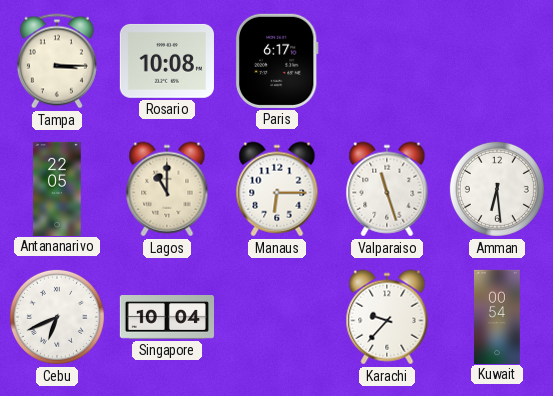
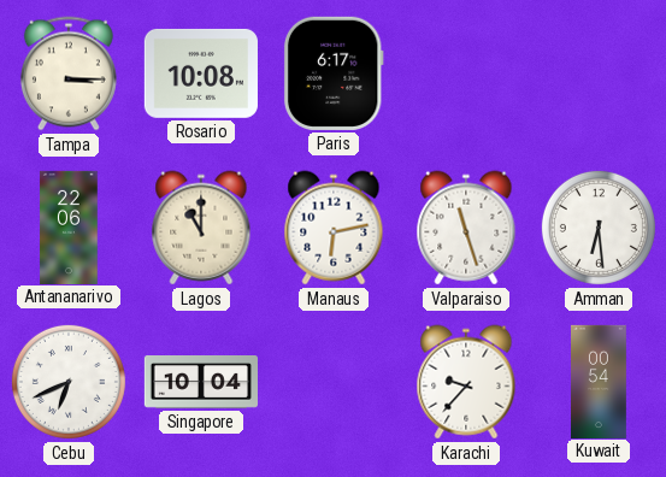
Antananarivo: 22:05 -> 22:06
Manaus: 6:15 -> 6:13
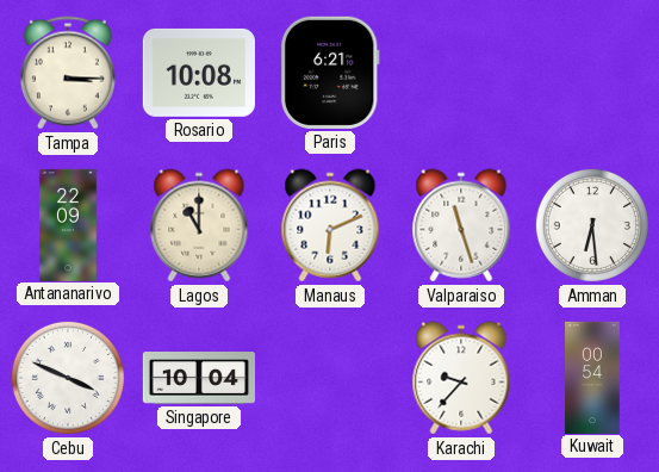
Paris: 6:17 -> 6:21
Antananarivo: 22:06 -> 22:09
Manaus: 6:13 -> 6:11
Cebu: 6:41 -> 3:49
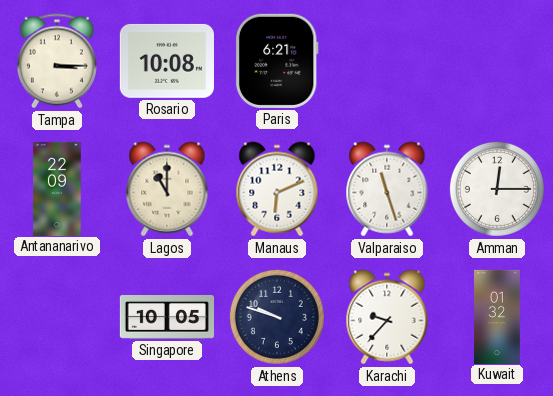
Amman: 6:29 -> 12:15
Cebu: 3:49 -> none
Singapore: 10:04 -> 10:05
Athens: none -> 9:48
Kuwait: 00:54 -> 01:32
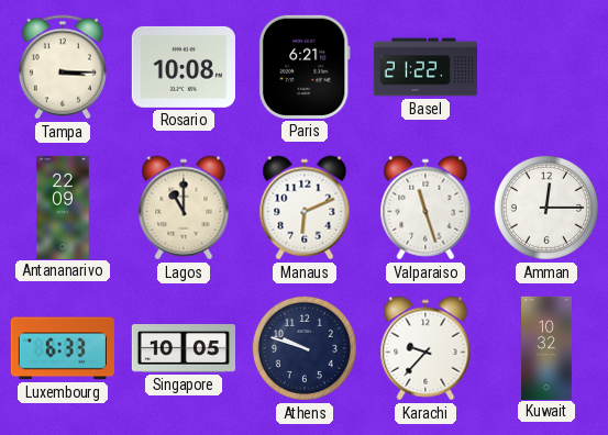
Basel: none -> 21:22
Luxembourg: none -> 6:33
Kuwait: 01:32 -> 10:32
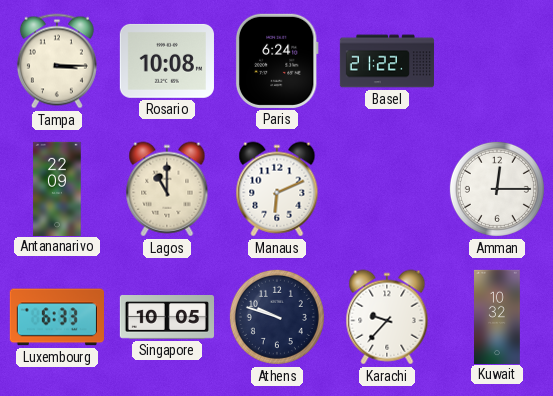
Paris: 6:21 -> 6:24
Valparaiso: 11:27 -> none
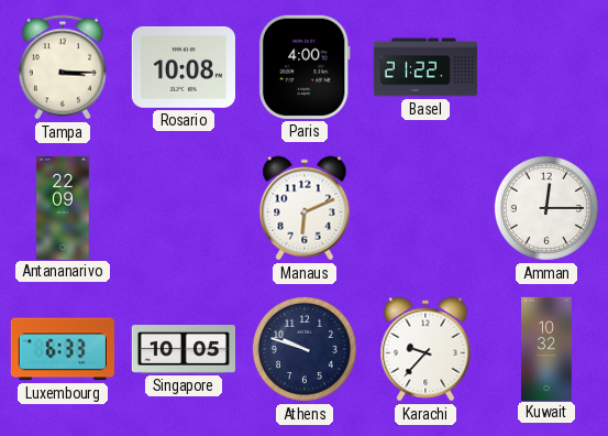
Paris: 6:24 -> 4:00
Lagos: 11:00 -> none
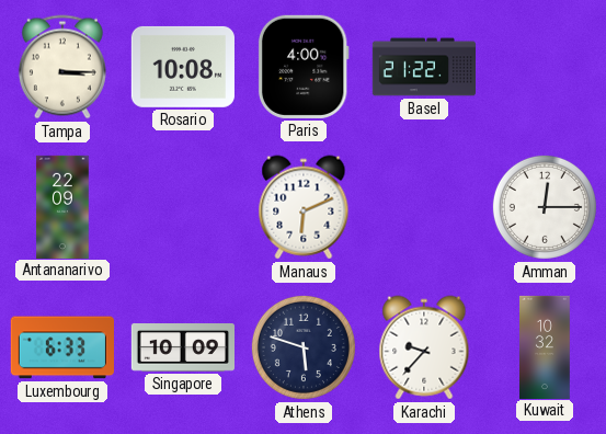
Singapore: 10:05 -> 10:09
Athens: 9:48 -> 5:48
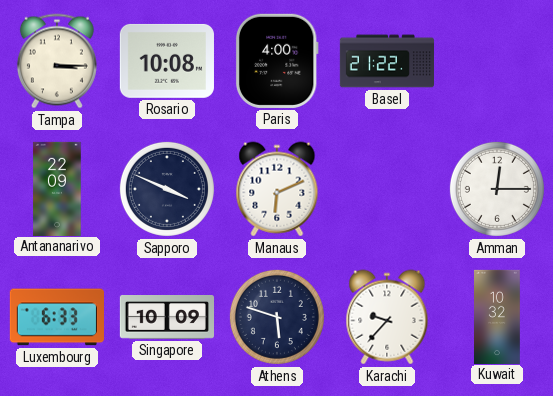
Sapporo: none -> 3:49
